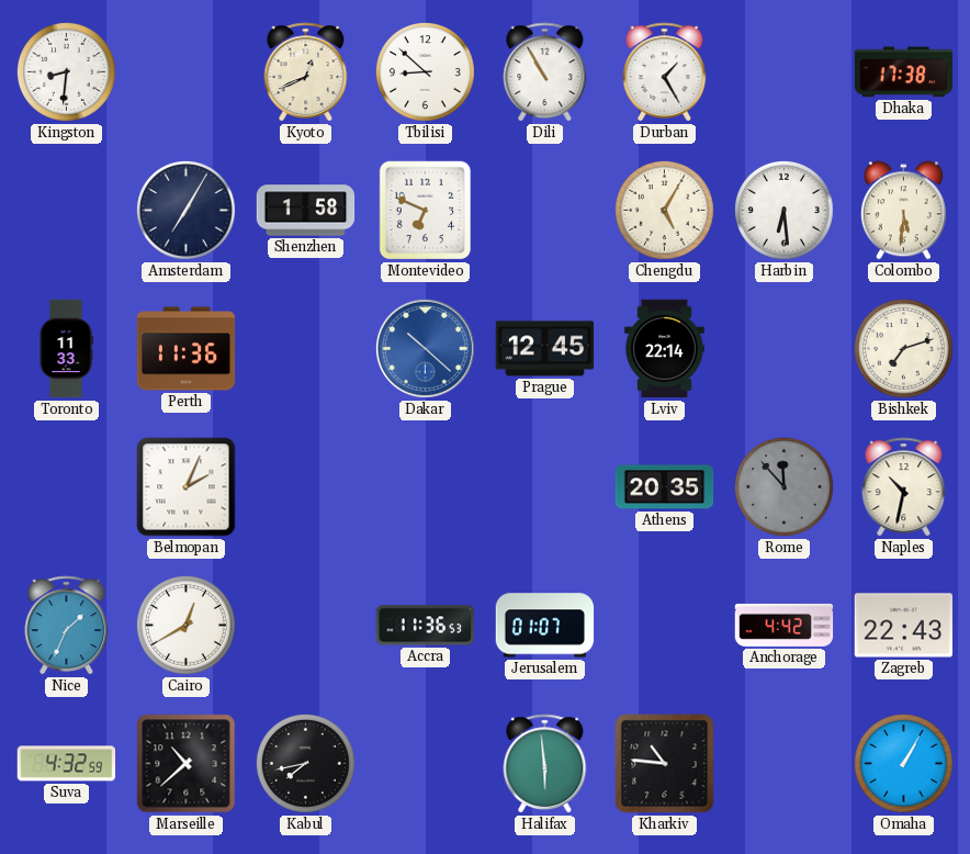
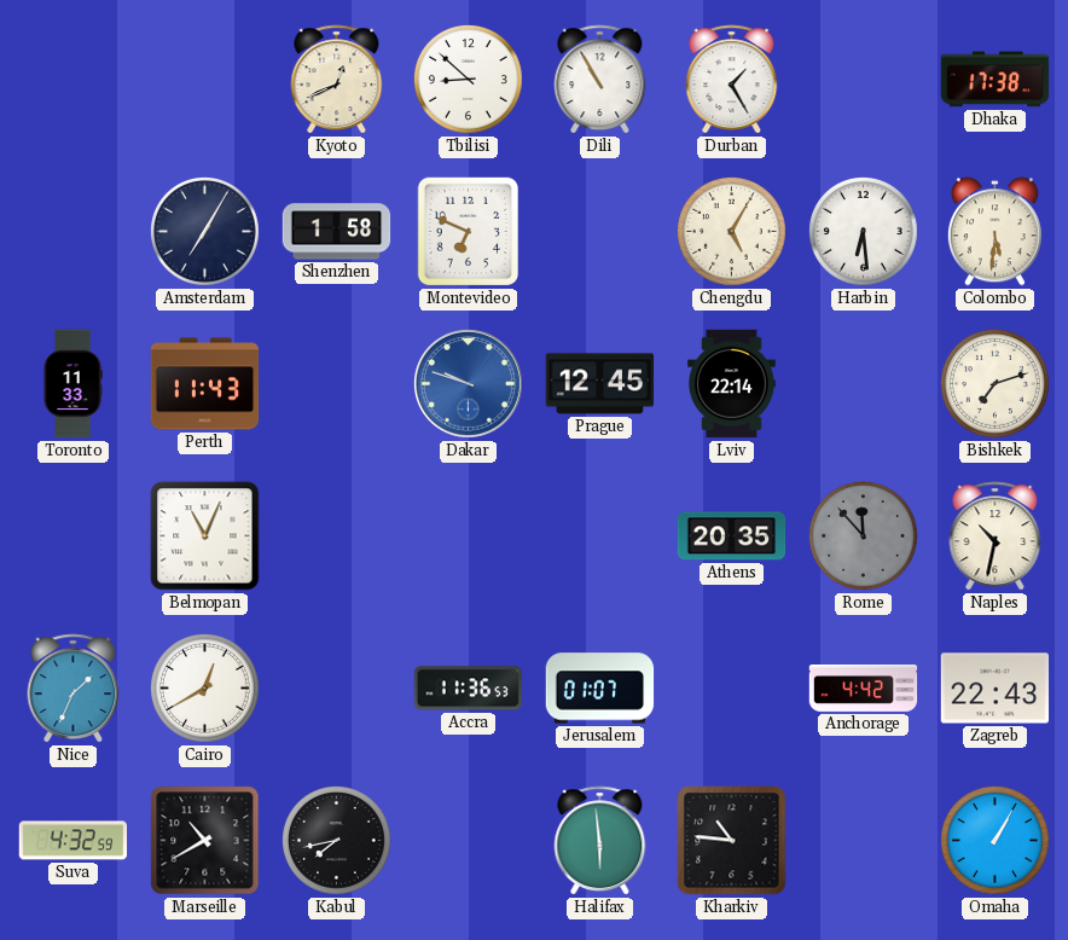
Kingston: 8:31 -> none
Perth: 11:36 -> 11:43
Dakar: 10:22 -> 9:48
Belmopan: 2:04 -> 11:04
Marseille: 10:38 -> 10:40
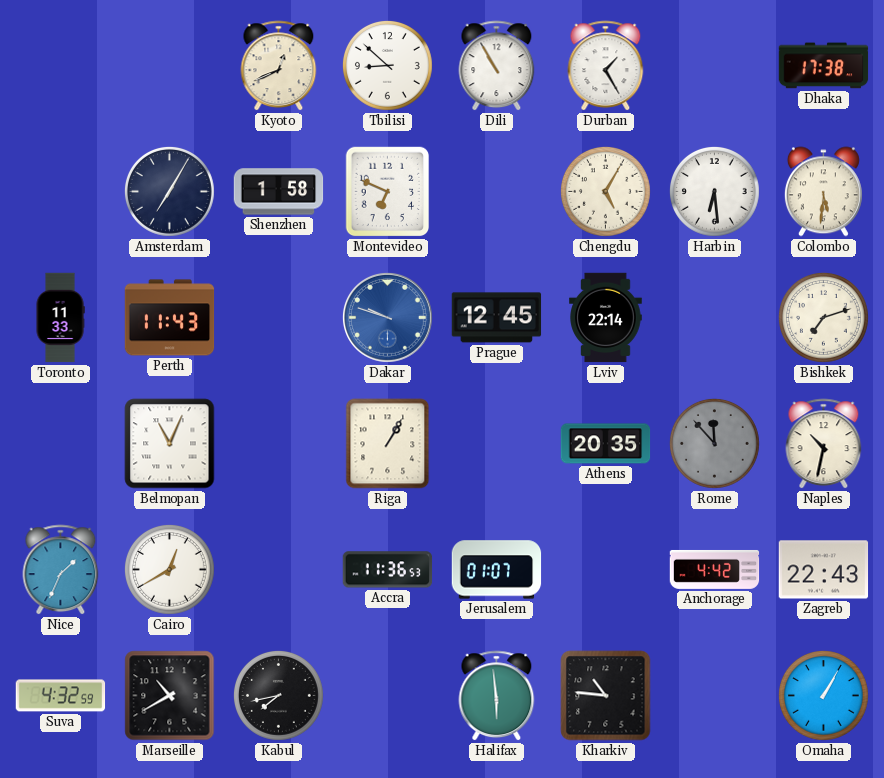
Riga: none -> 1:05
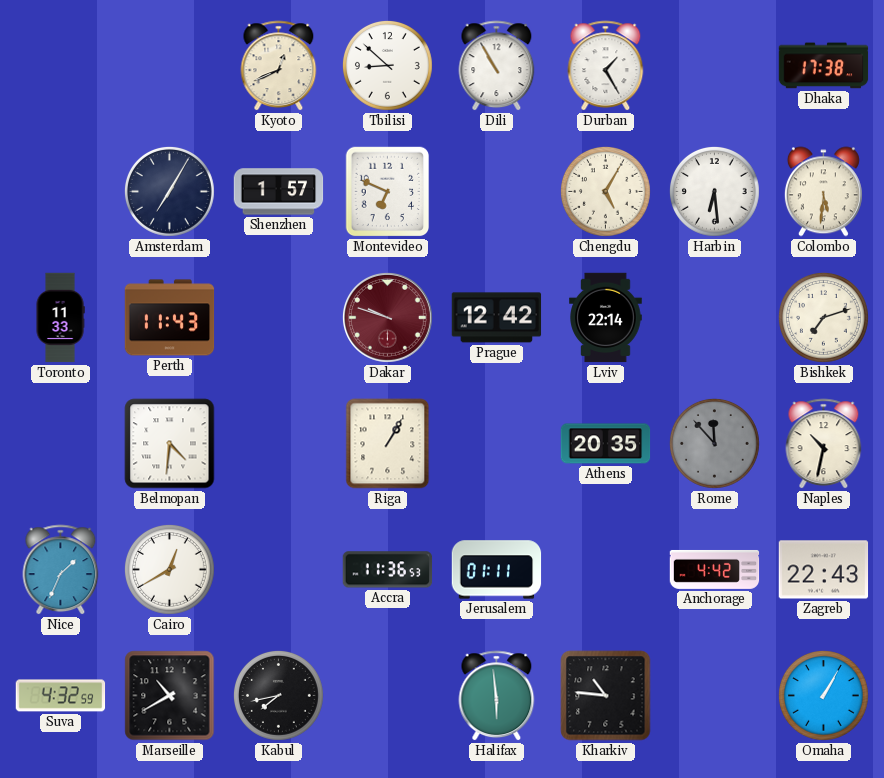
Shenzhen: 1:58 -> 1:57
Dakar dial: blue -> burgundy
Prague: 12:45 -> 12:42
Belmopan: 11:04 -> 4:31
Jerusalem: 01:07 -> 01:11
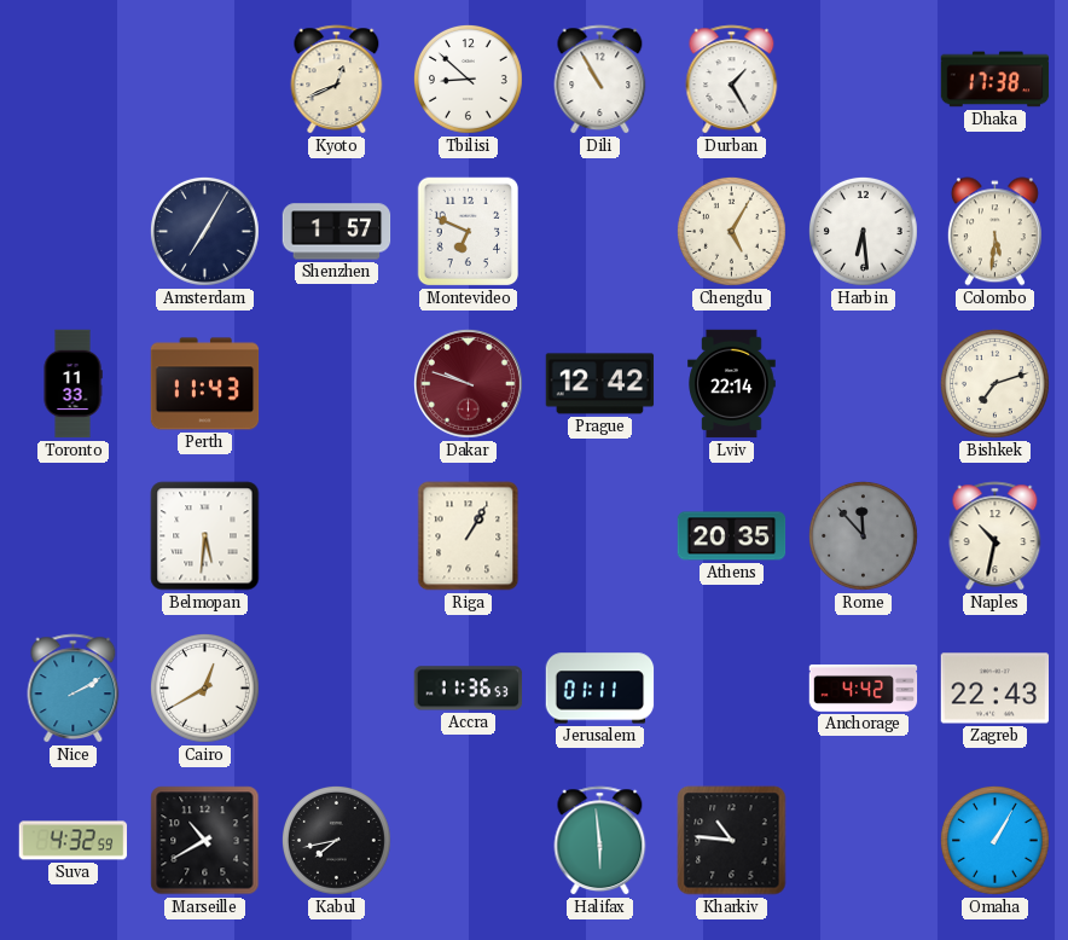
Belmopan: 4:31 -> 5:31
Nice: 1:34 -> 2:10
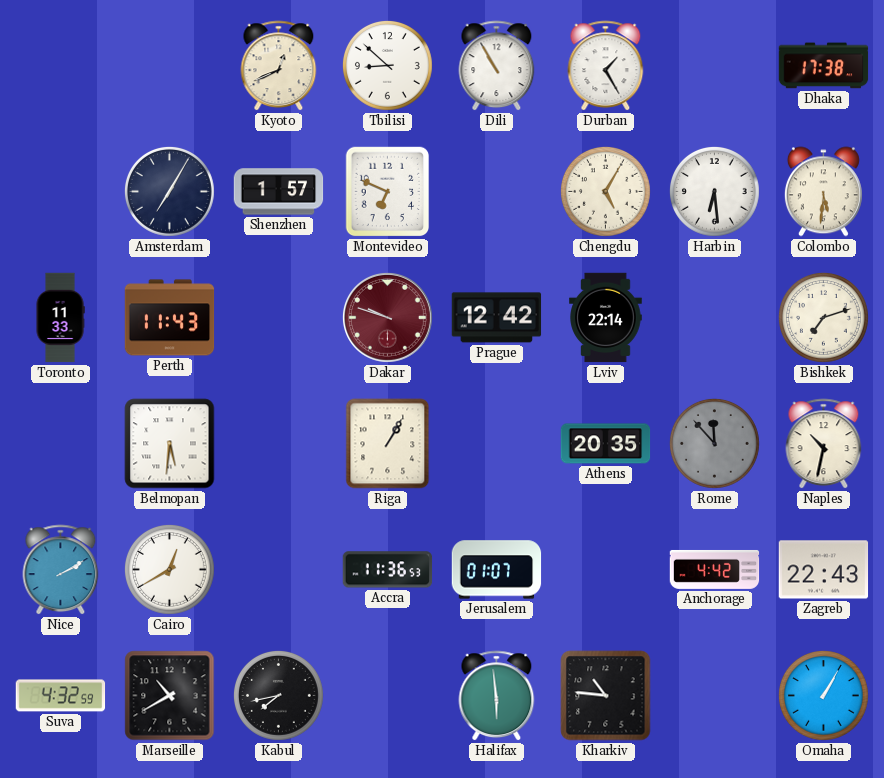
Jerusalem: 01:11 -> 01:07
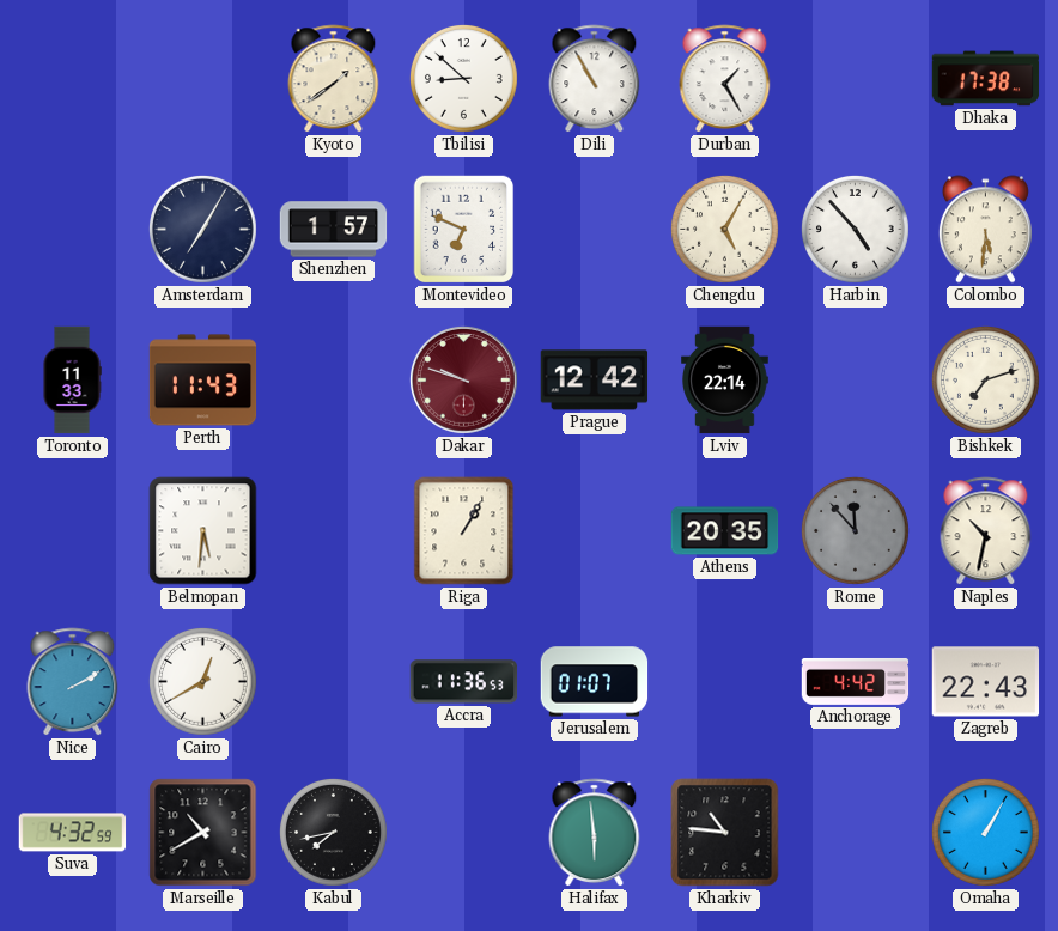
Kyoto: 12:41 -> 1:39
Harbin: 6:29 -> 4:53
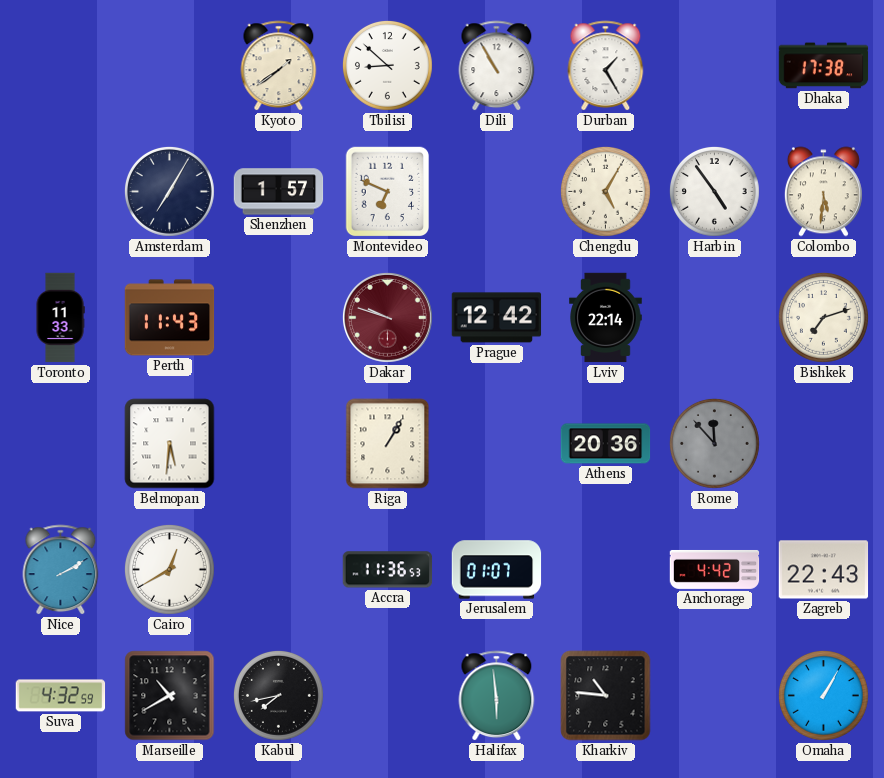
Harbin: 4:53 -> 4:54
Athens: 20:35 -> 20:36
Naples: 10:32 -> none
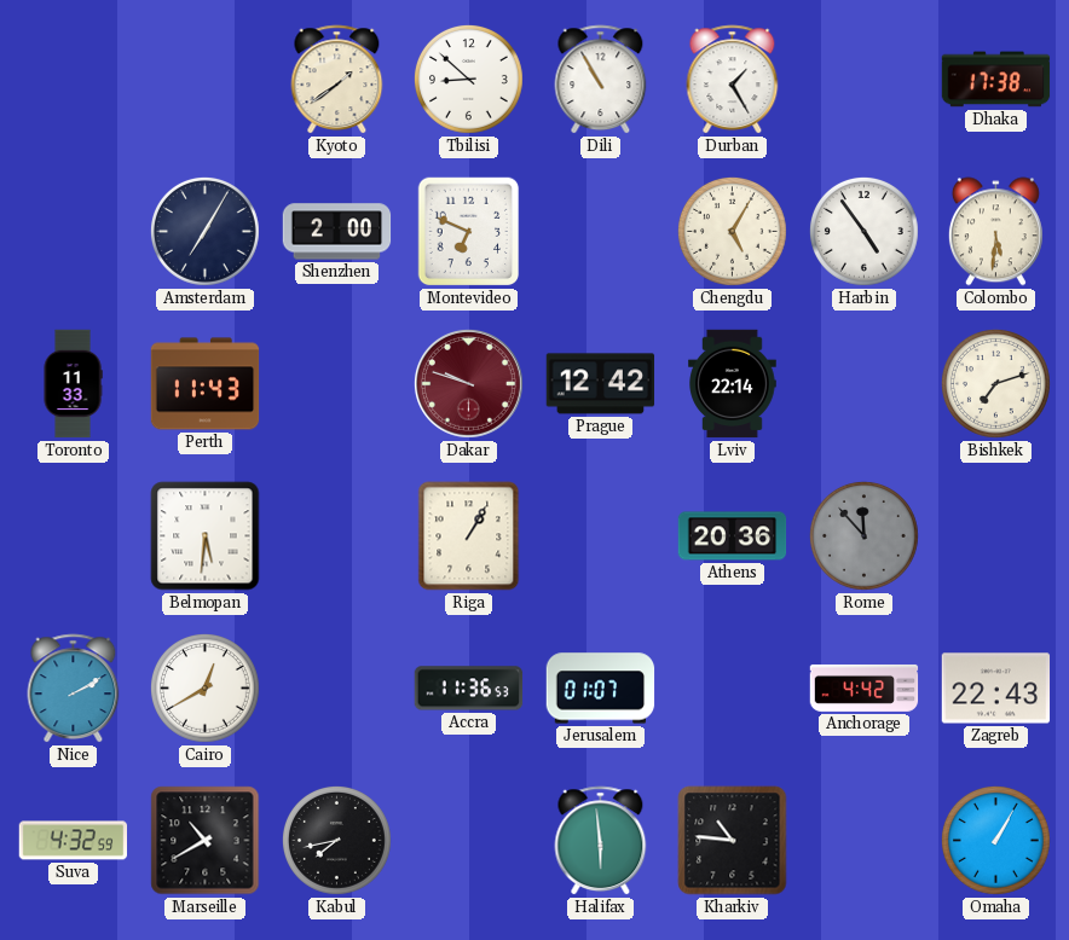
Shenzhen: 1:57 -> 2:00
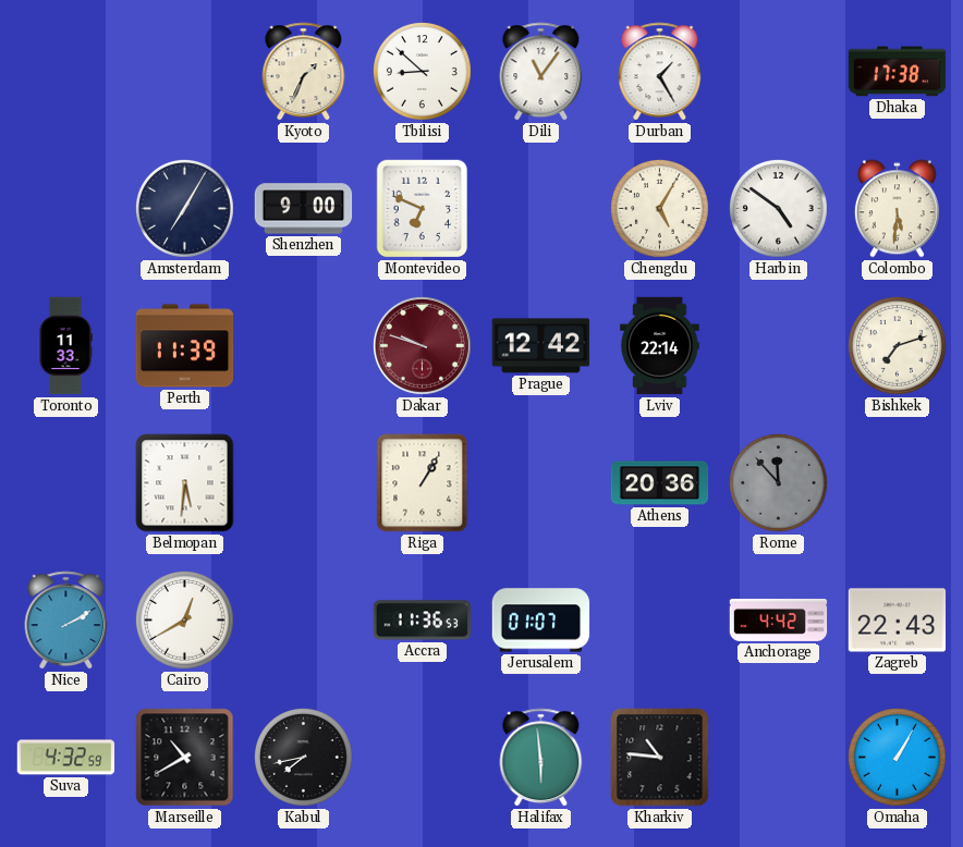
Kyoto: 1:39 -> 1:34
Dili: 10:55 -> 11:06
Shenzhen: 2:00 -> 9:00
Harbin: 4:54 -> 4:51
Perth: 11:43 -> 11:39
